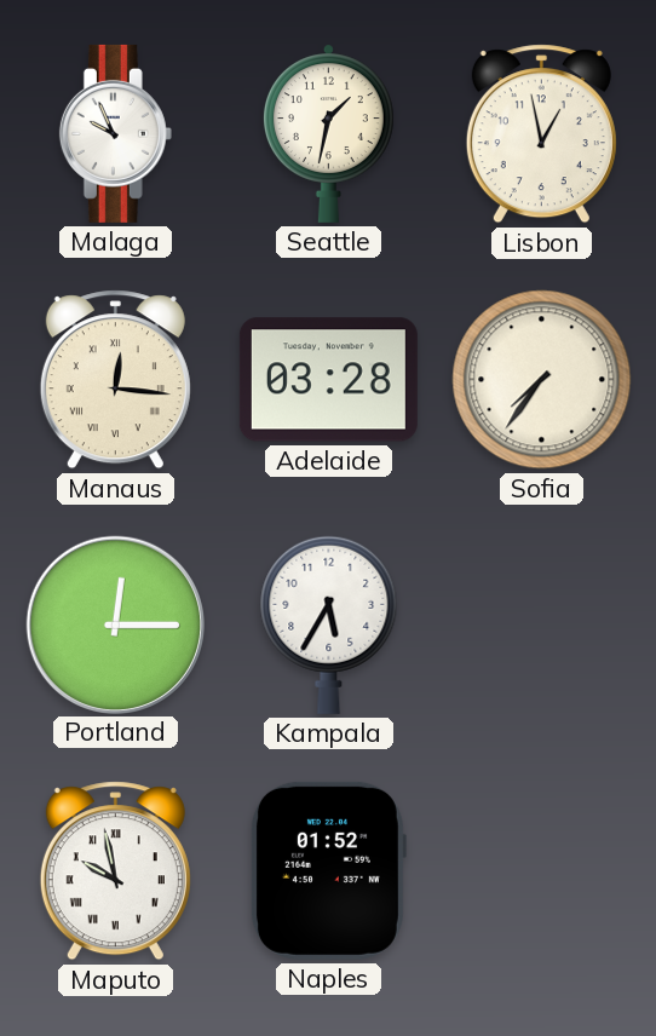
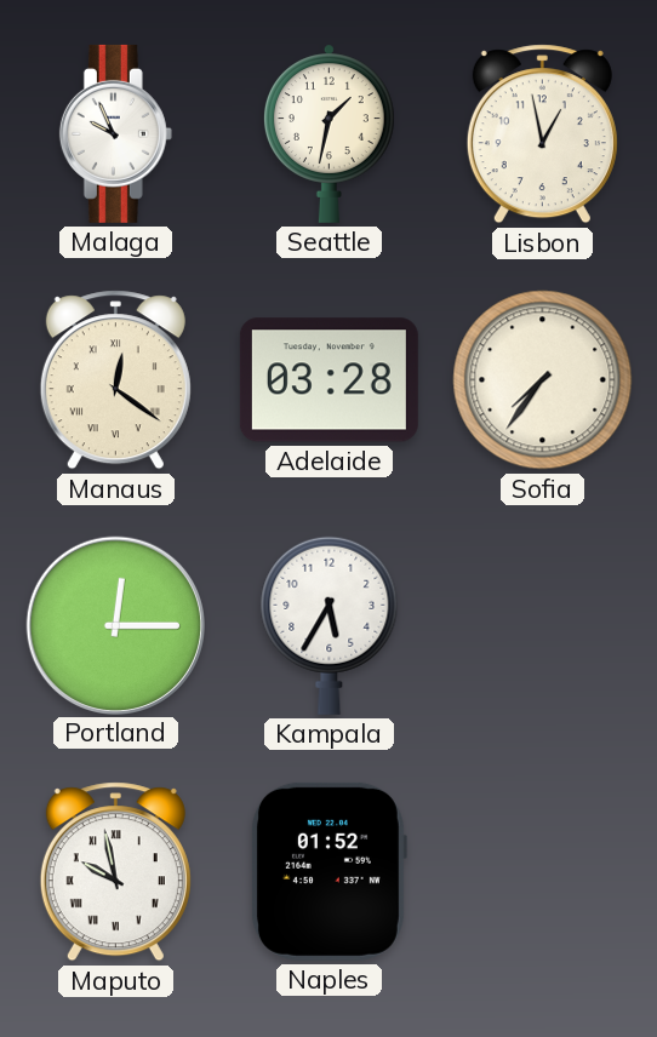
Manaus: 12:16 -> 12:21
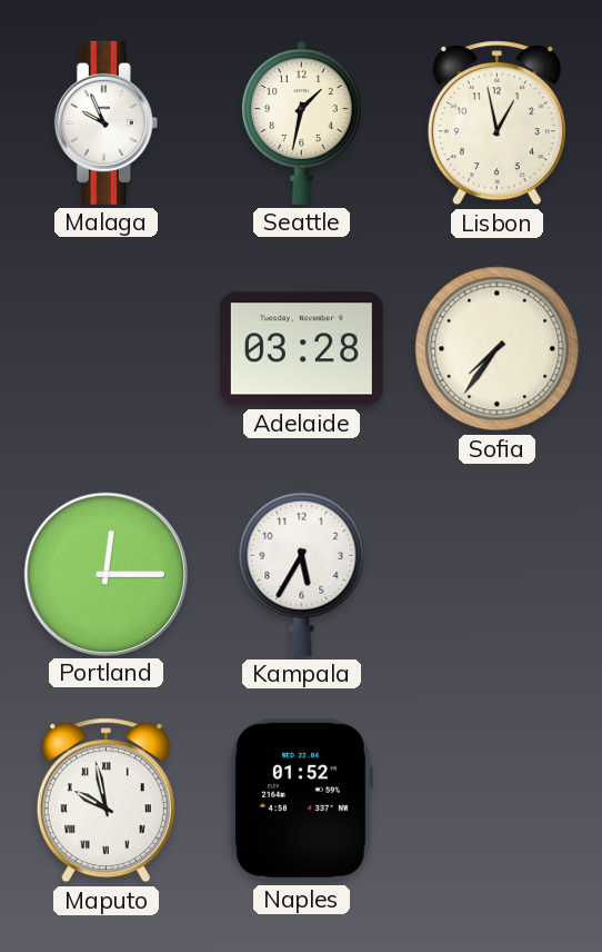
Manaus: 12:21 -> none
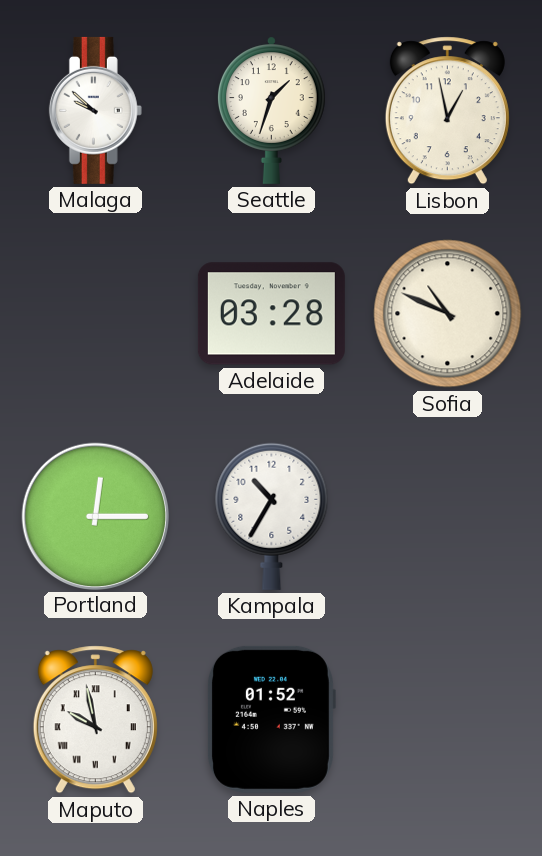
Malaga: 9:56 -> 9:52
Seattle: 1:32 -> 1:33
Sofia: 7:36 -> 10:49
Kampala: 5:35 -> 10:35
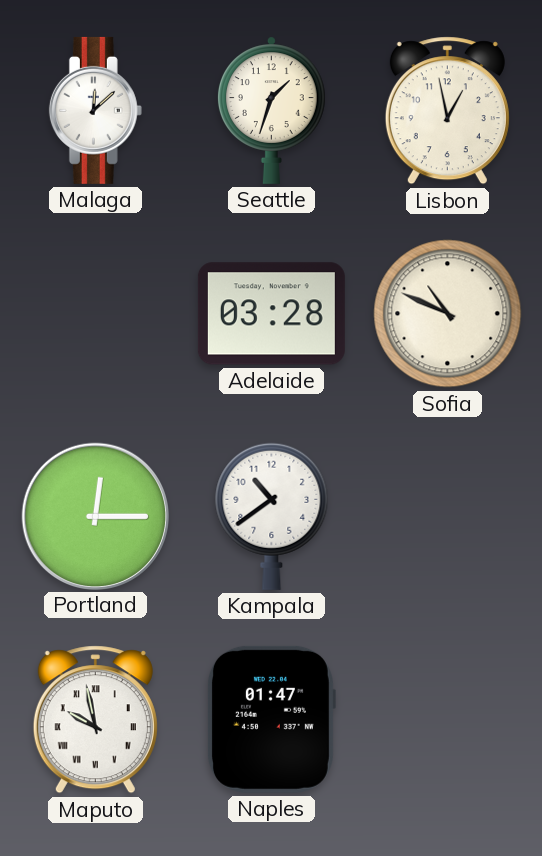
Malaga: 9:52 -> 12:08
Kampala: 10:35 -> 10:39
Naples: 01:52 -> 01:47
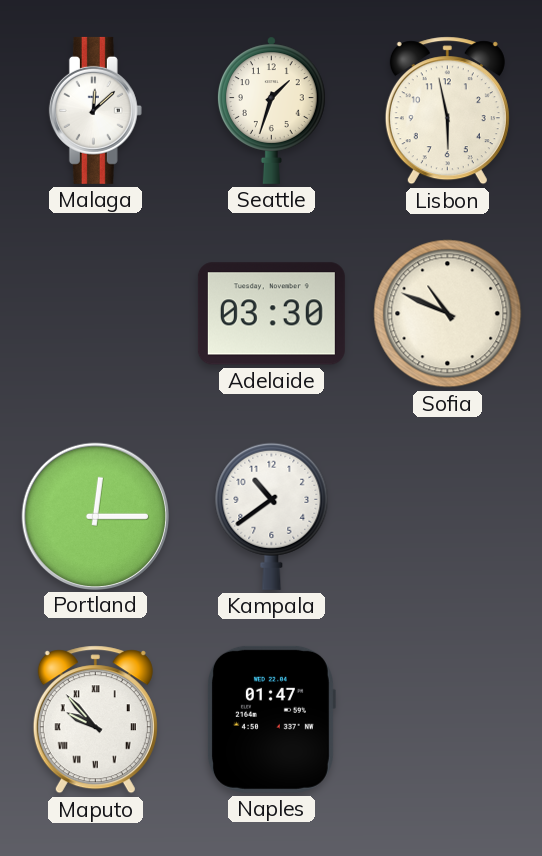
Lisbon: 12:58 -> 5:58
Adelaide: 03:28 -> 03:30
Maputo: 9:58 -> 9:53
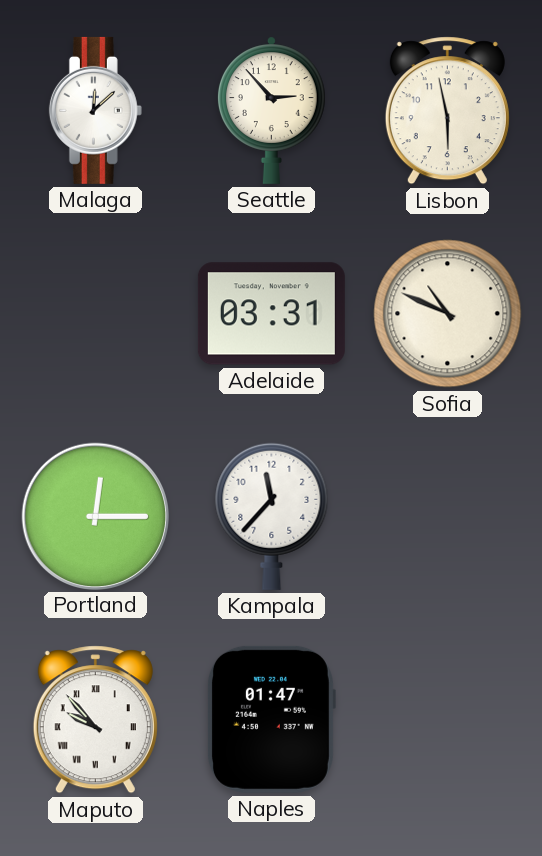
Seattle: 1:33 -> 2:53
Adelaide: 03:30 -> 03:31
Kampala: 10:39 -> 11:37
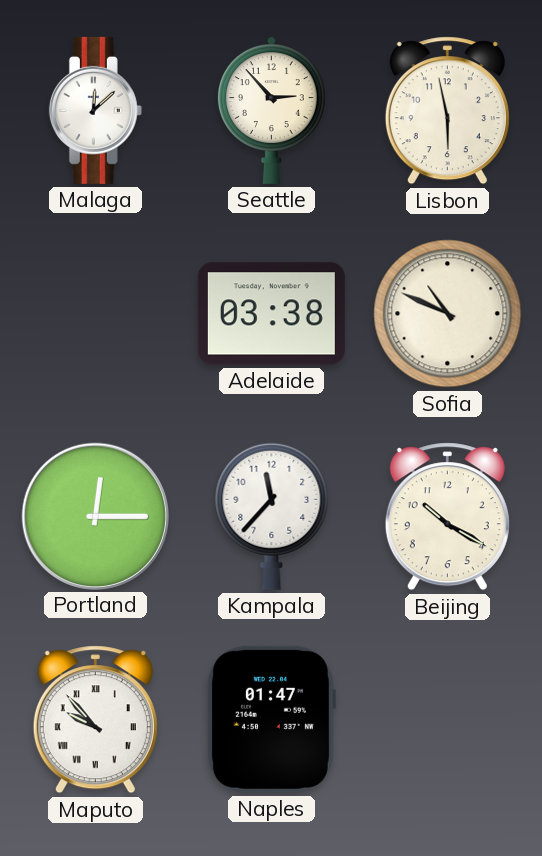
Adelaide: 03:31 -> 03:38
Beijing: none -> 10:20
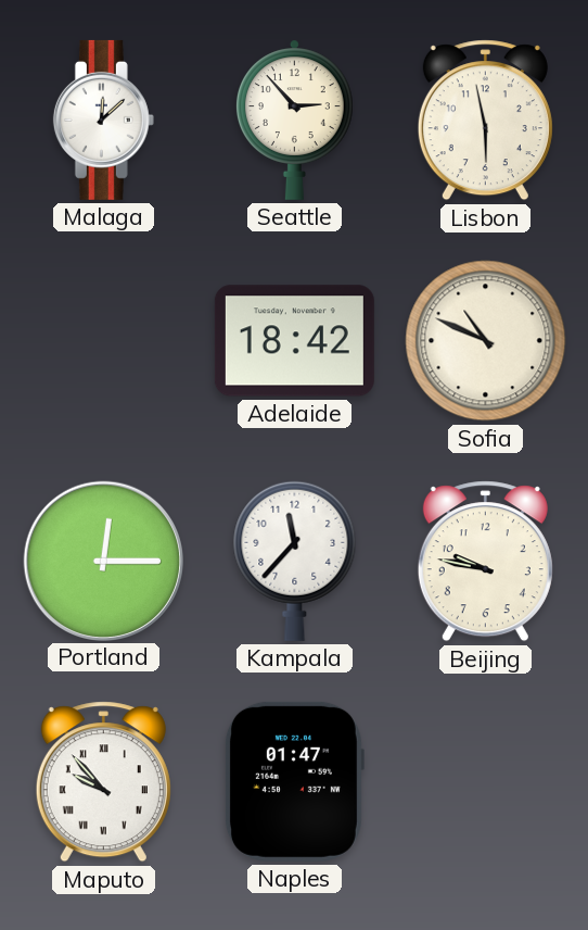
Adelaide: 03:38 -> 18:42
Beijing: 10:20 -> 9:47
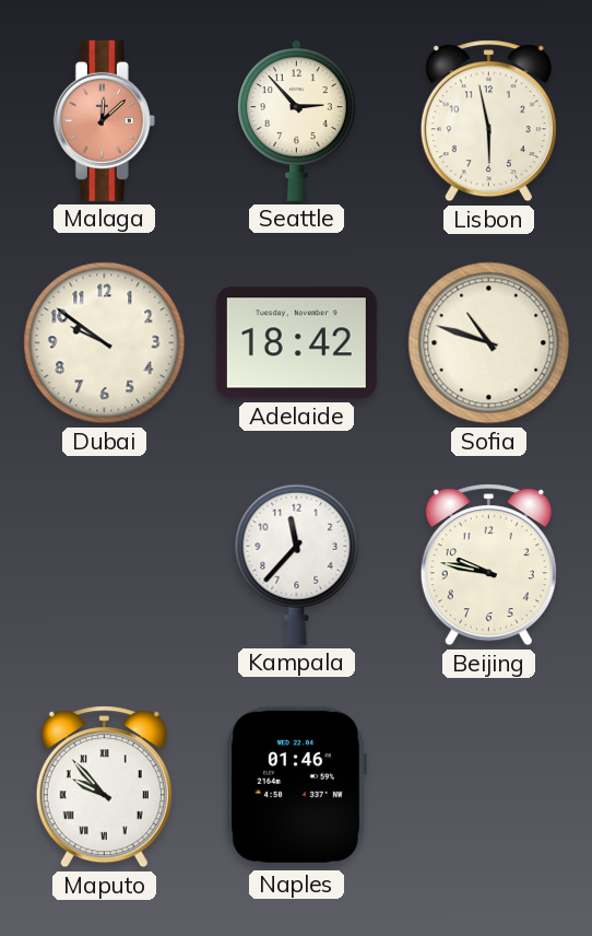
Malaga dial: white -> salmon
Dubai: none -> 9:51
Sofia: 10:49 -> 10:48
Portland: 12:15 -> none
Naples: 01:47 -> 01:46
